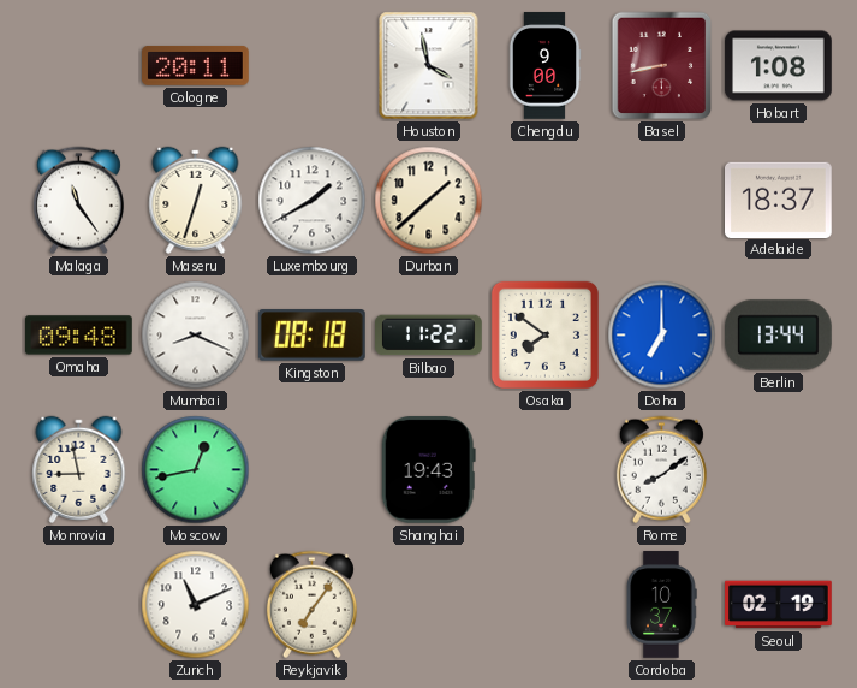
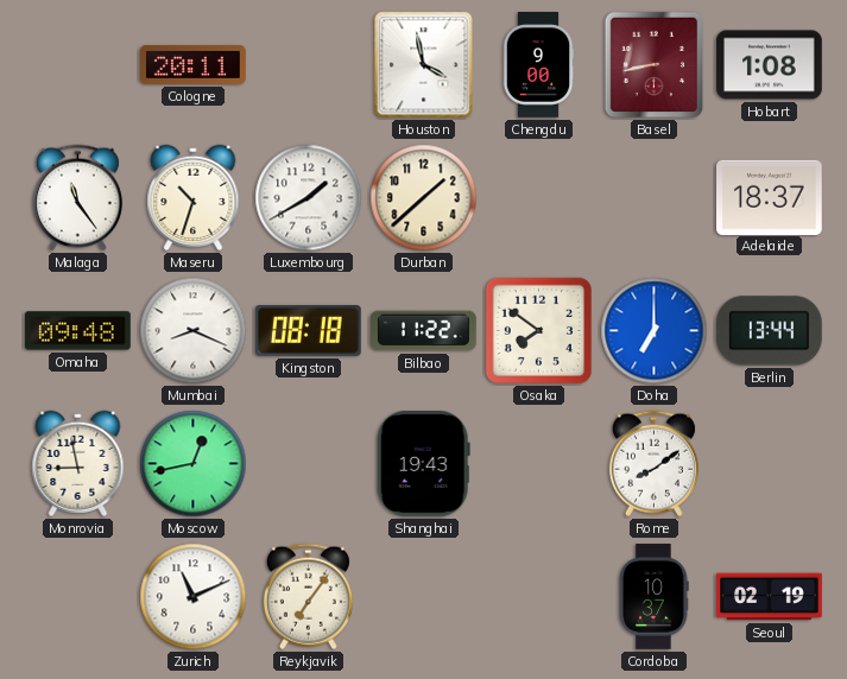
Maseru: 12:33 -> 10:33
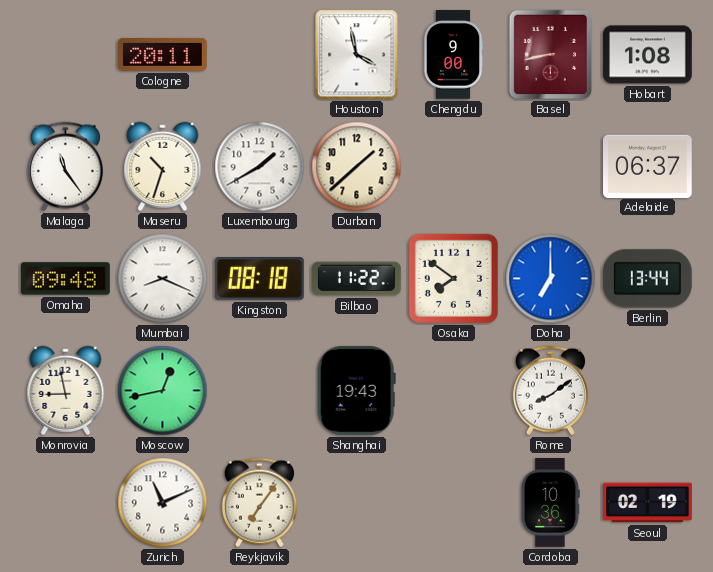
Adelaide: 18:37 -> 06:37
Cordoba: 10:37 -> 10:36
